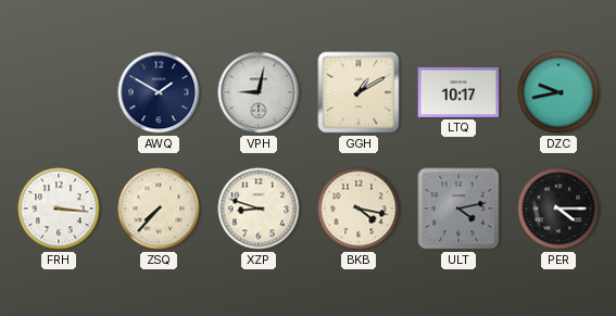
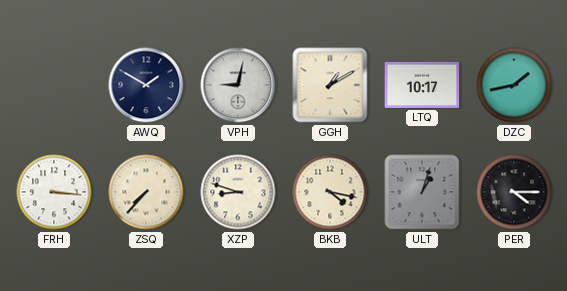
DZC: 9:43 -> 1:43
ULT: 4:13 -> 1:03
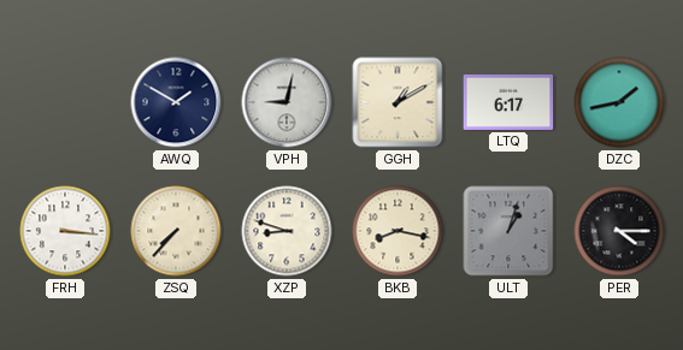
LTQ: 10:17 -> 6:17
BKB: 4:17 -> 8:17
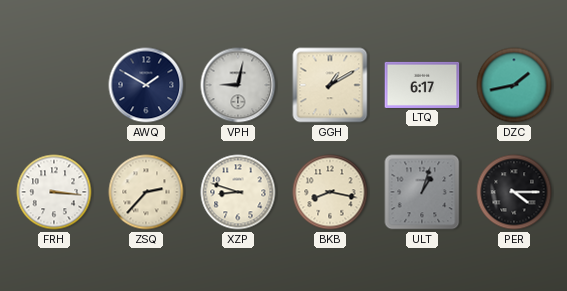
ZSQ: 7:37 -> 2:37
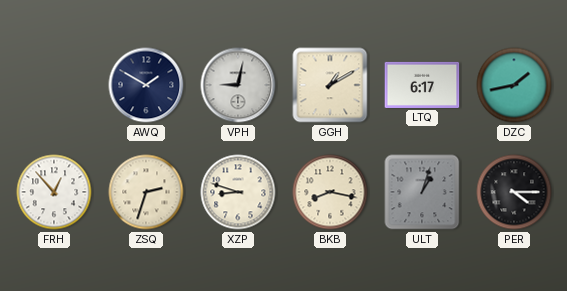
FRH: 3:16 -> 12:53
ZSQ: 2:37 -> 2:33
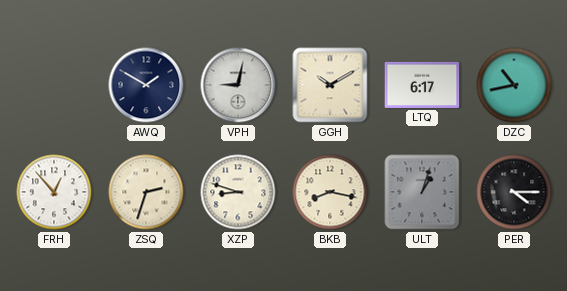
GGH: 1:10 -> 10:10
DZC: 1:43 -> 10:43
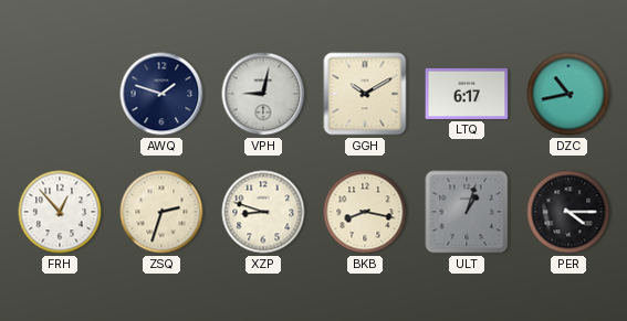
AWQ: 1:50 -> 1:48
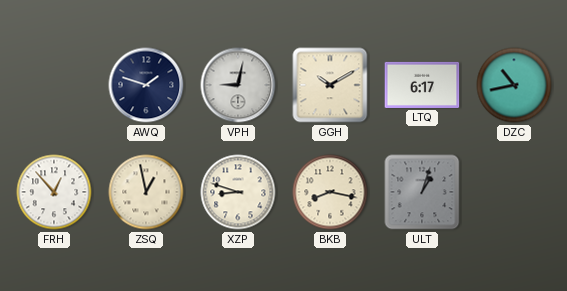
ZSQ: 2:33 -> 12:58
PER: 4:15 -> none
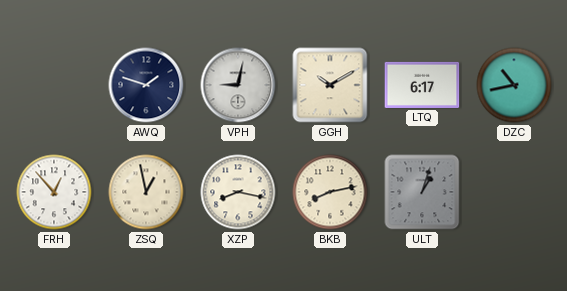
XZP: 8:48 -> 8:17
BKB: 8:17 -> 8:13
